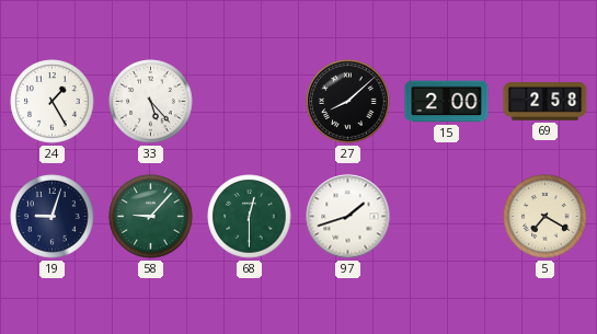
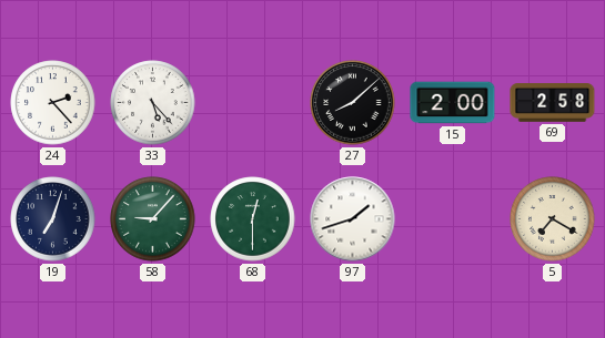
24: 1:25 -> 2:23
19: 9:03 -> 7:03
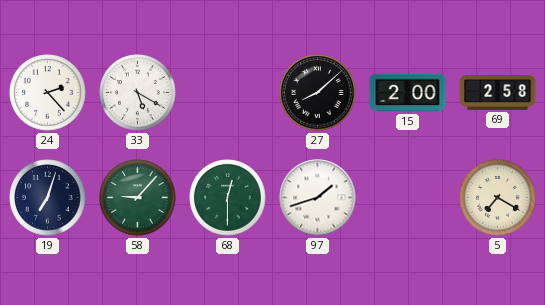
33: 5:23 -> 5:20
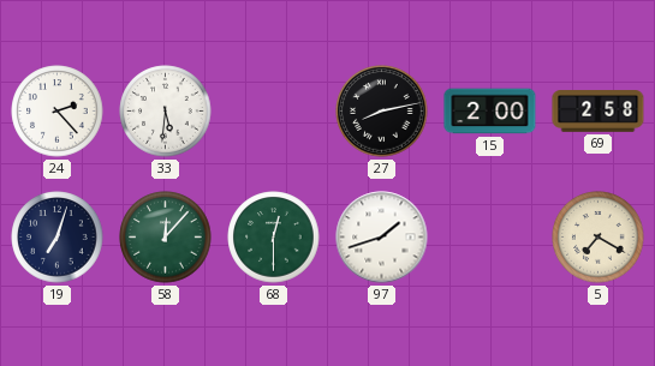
33: 5:20 -> 5:31
27: 8:08 -> 8:13
58: 9:07 -> 12:07
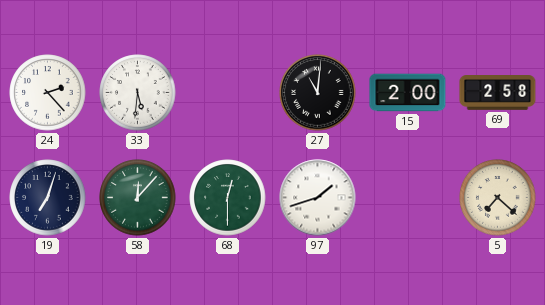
27: 8:13 -> 11:01
5: 7:20 -> 7:22
